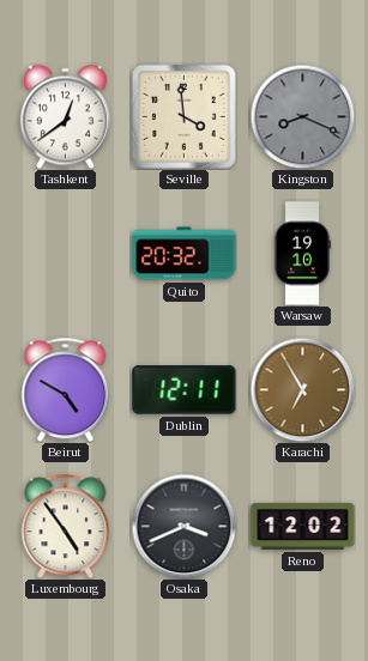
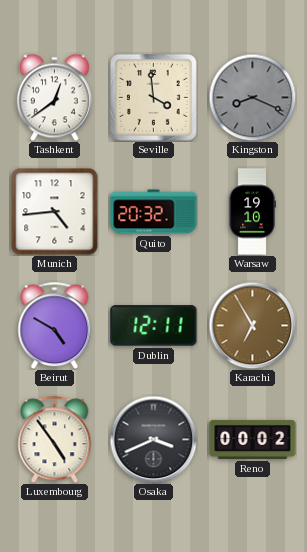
Munich: none -> 4:44
Reno: 12:02 -> 00:02
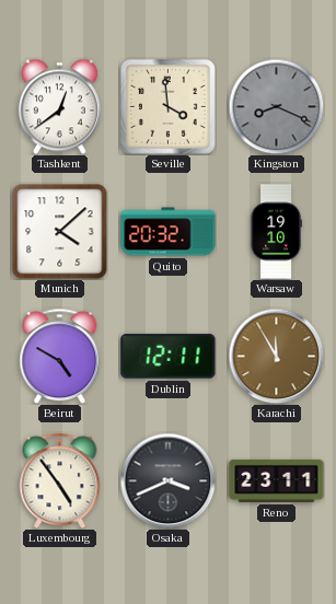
Munich: 4:44 -> 4:08
Karachi: 6:55 -> 11:55
Reno: 00:02 -> 23:11
